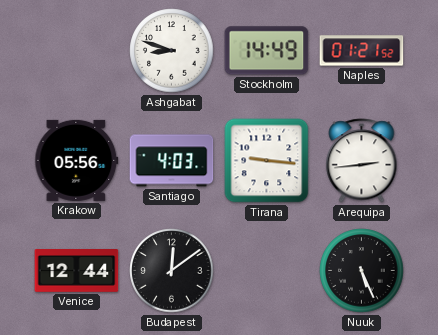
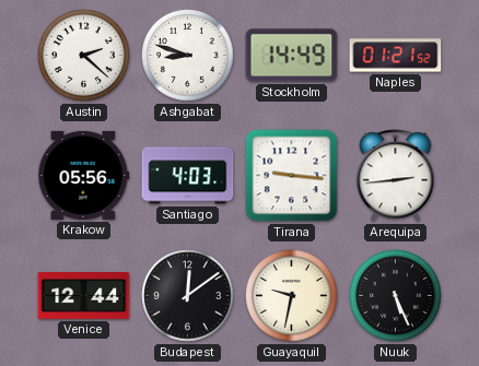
Austin: none -> 2:22
Guayaquil: none -> 9:32
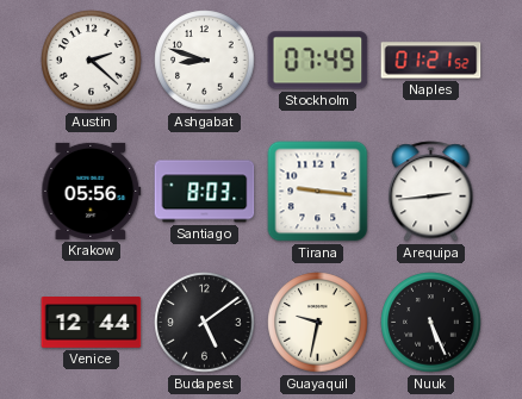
Stockholm: 14:49 -> 07:49
Santiago: 4:03 -> 8:03
Budapest: 12:09 -> 5:09
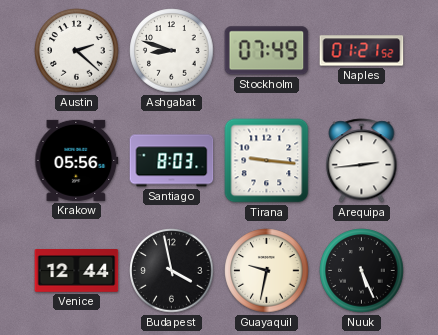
Budapest: 5:09 -> 3:58
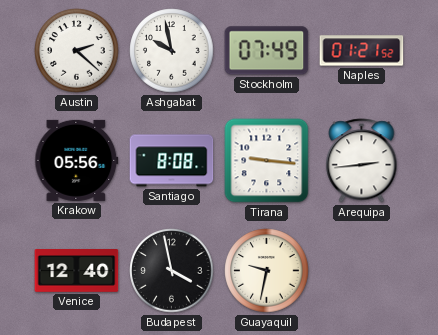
Ashgabat: 8:48 -> 9:58
Santiago: 8:03 -> 8:08
Venice: 12:44 -> 12:40
Nuuk: 5:26 -> none
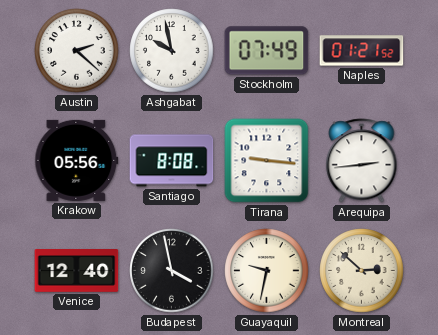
Montreal: none -> 2:52
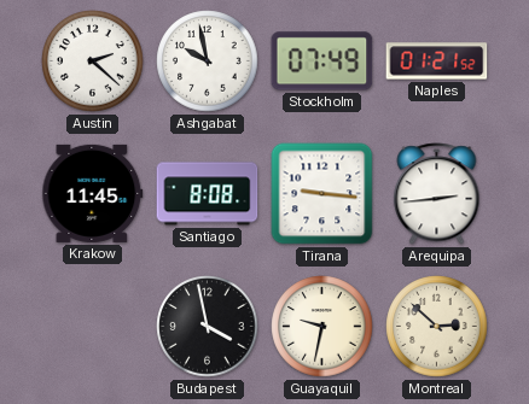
Krakow: 05:56 -> 11:45
Venice: 12:40 -> none
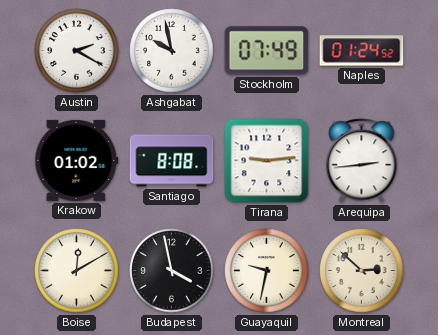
Austin: 2:22 -> 2:20
Naples: 01:21 -> 01:24
Krakow: 11:45 -> 01:02
Tirana: 9:16 -> 9:14
Boise: none -> 12:10
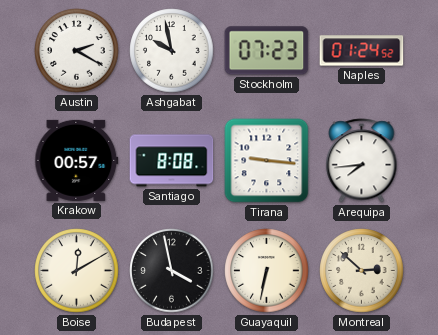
Stockholm: 07:49 -> 07:23
Krakow: 01:02 -> 00:57
Tirana: 9:14 -> 9:16
Arequipa: 2:44 -> 7:44
Guayaquil: 9:32 -> 6:32
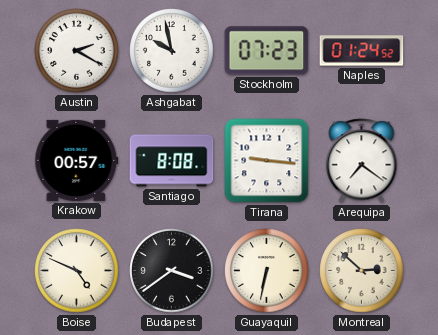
Arequipa: 7:44 -> 7:21
Boise: 12:10 -> 4:49
Budapest: 3:58 -> 3:39
